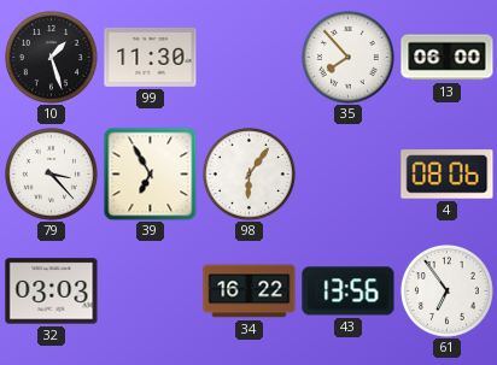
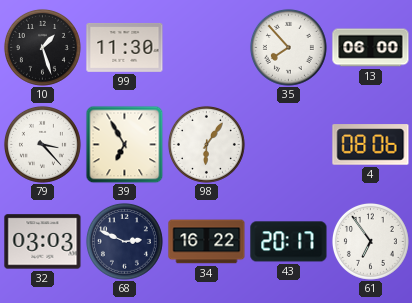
68: none -> 2:49
43: 13:56 -> 20:17
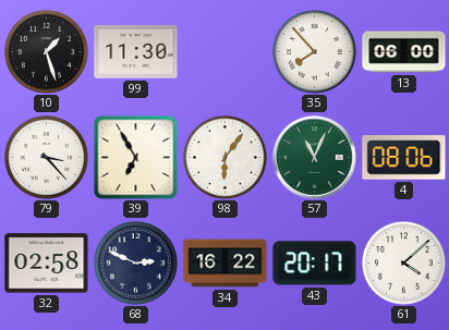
57: none -> 11:04
32: 03:03 -> 02:58
61: 6:54 -> 4:08
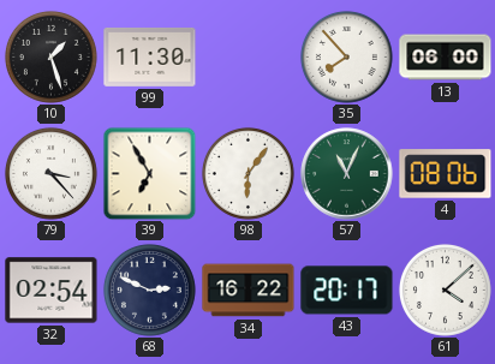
32: 02:58 -> 02:54
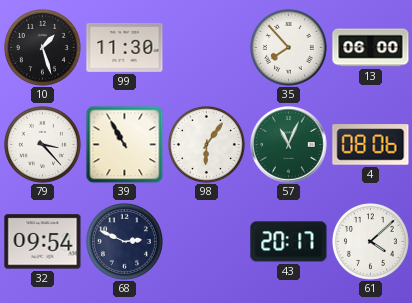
39: 6:55 -> 10:55
32: 02:54 -> 09:54
34: 16:22 -> none
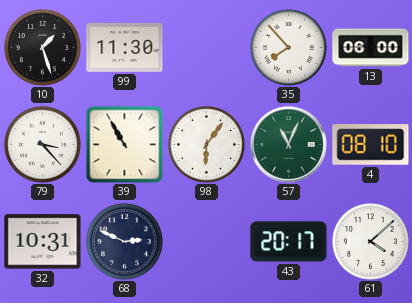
4: 08:06 -> 08:10
32: 09:54 -> 10:31
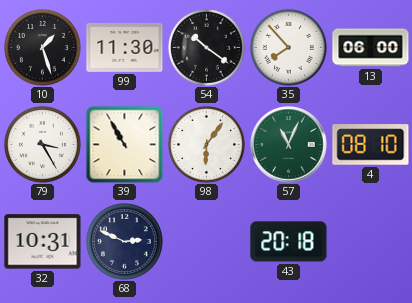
54: none -> 10:21
79: 3:23 -> 3:25
43: 20:17 -> 20:18
61: 4:08 -> none
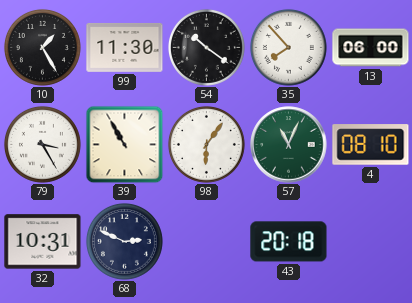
10: 1:27 -> 1:25
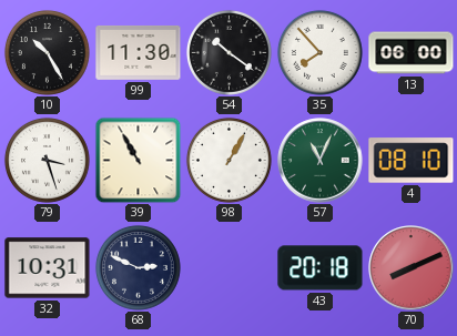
10: 1:25 -> 10:25
79: 3:25 -> 3:27
98: 6:06 -> 1:05
70: none -> 8:11
